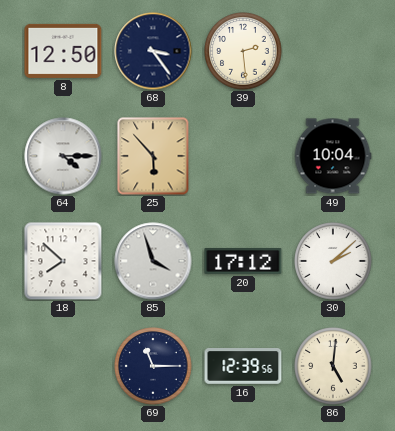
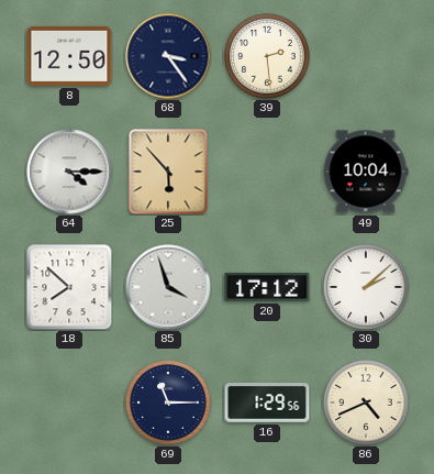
16: 12:39 -> 1:29
86: 5:01 -> 4:41
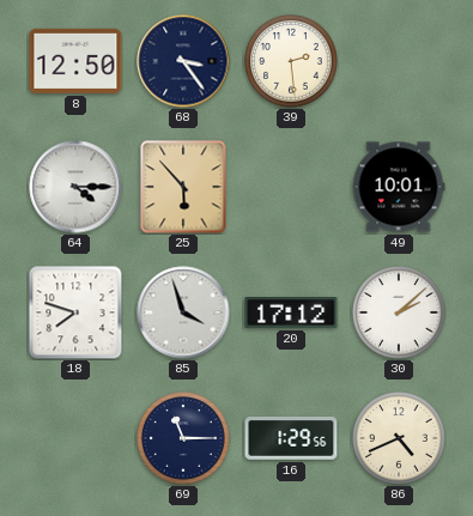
49: 10:04 -> 10:01
18: 7:52 -> 7:48
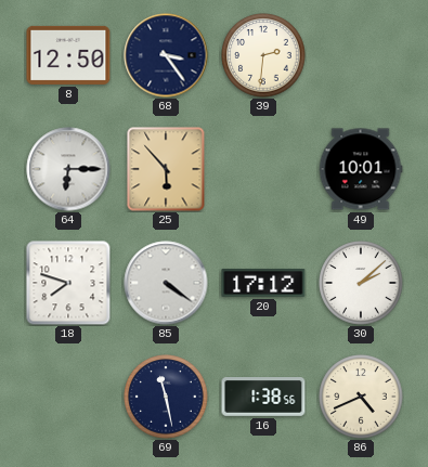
39: 2:29 -> 2:31
64: 4:15 -> 6:15
85: 3:57 -> 4:21
69: 11:15 -> 11:28
16: 1:29 -> 1:38
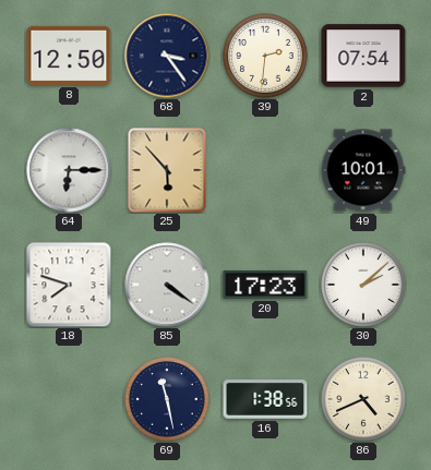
2: none -> 07:54
20: 17:12 -> 17:23
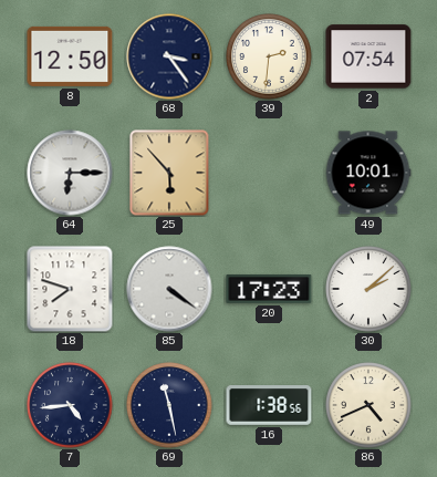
7: none -> 4:44
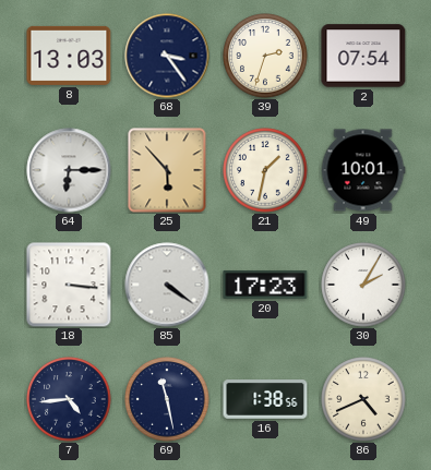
8: 12:50 -> 13:03
39: 2:31 -> 2:33
21: none -> 1:32
18: 7:48 -> 3:16
30: 2:08 -> 2:05
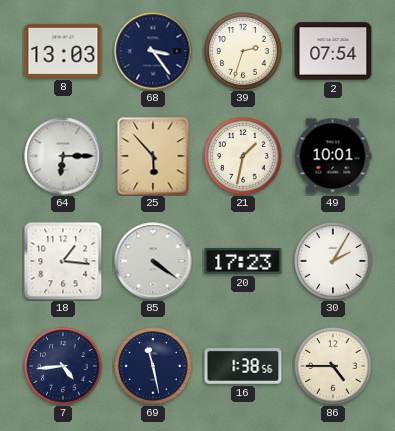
18: 3:16 -> 1:16
86: 4:41 -> 4:45
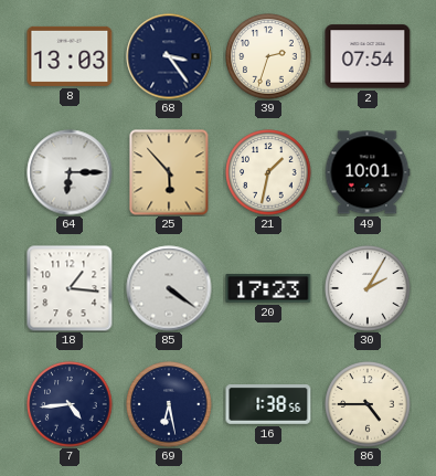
69: 11:28 -> 6:28
